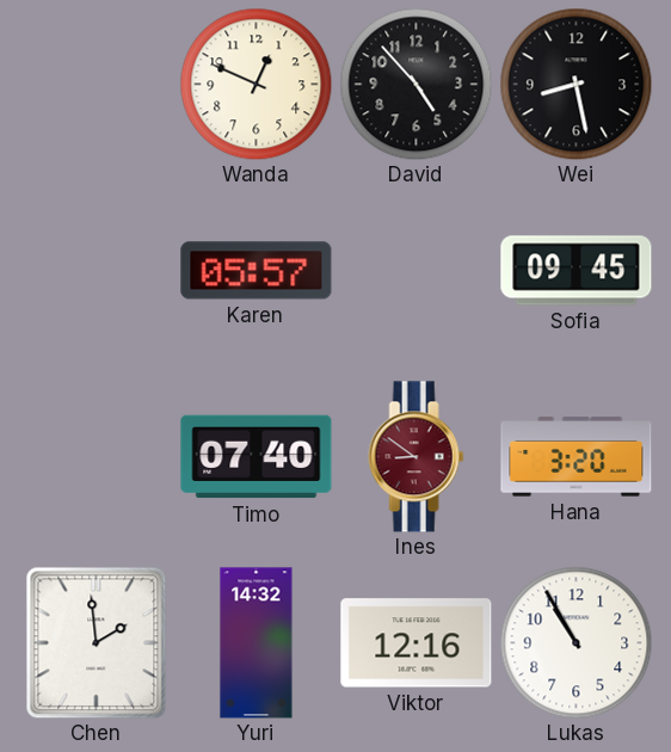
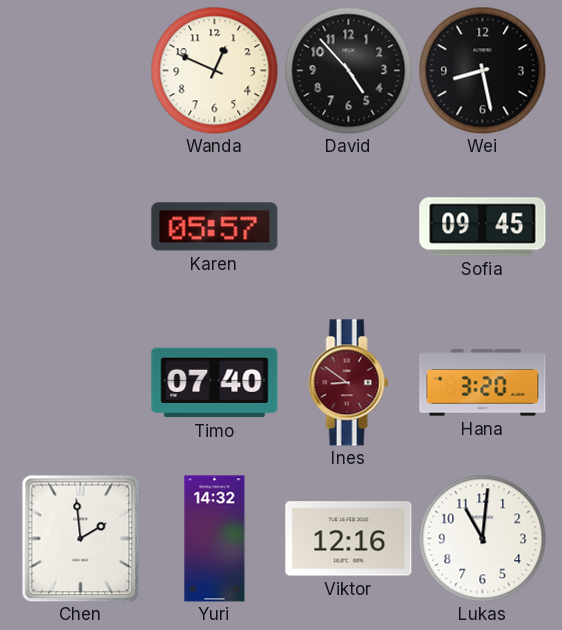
Lukas: 10:55 -> 11:01
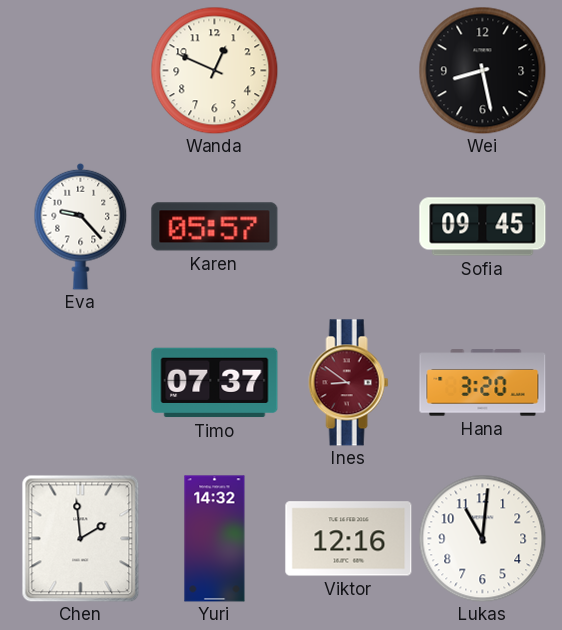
David: 4:53 -> none
Eva: none -> 9:23
Timo: 07:40 -> 07:37
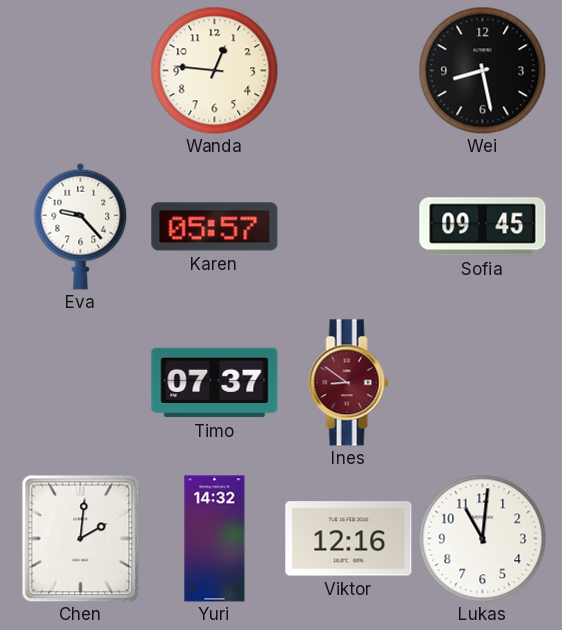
Wanda: 12:49 -> 12:46
Hana: 3:20 -> none
Chen: 1:59 -> 2:01
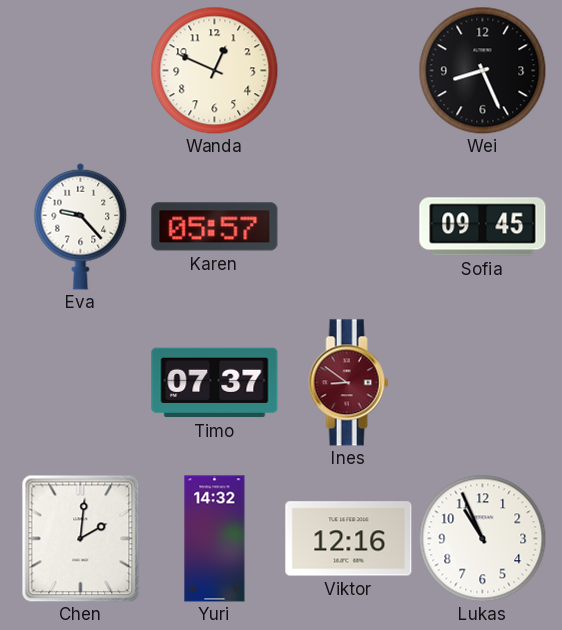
Wanda: 12:46 -> 12:49
Wei: 8:28 -> 8:26
Lukas: 11:01 -> 10:56
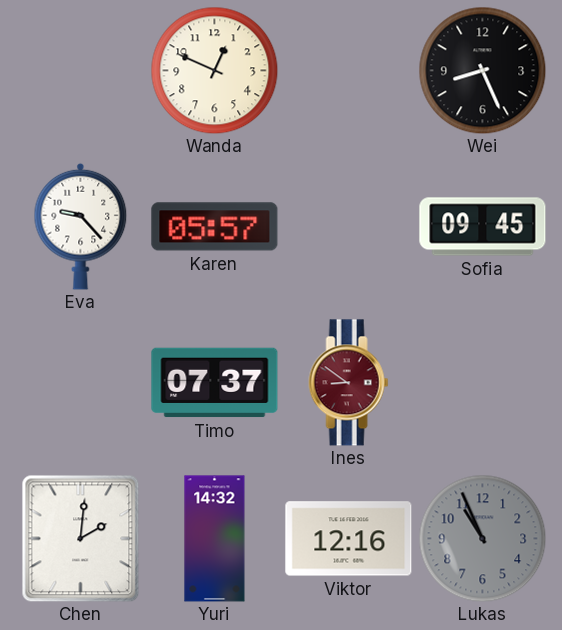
Lukas dial: white -> grey
